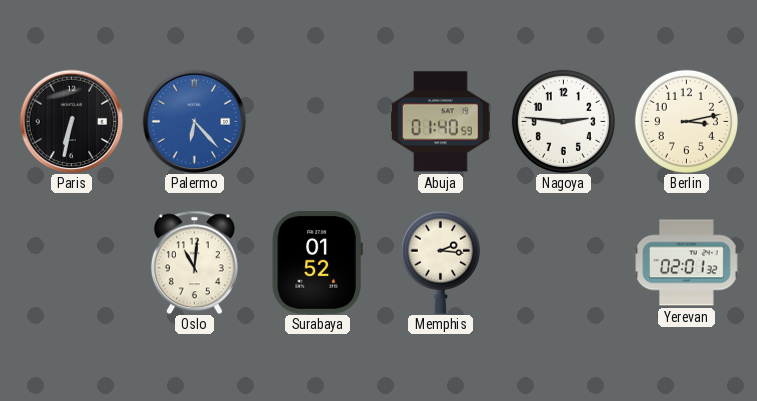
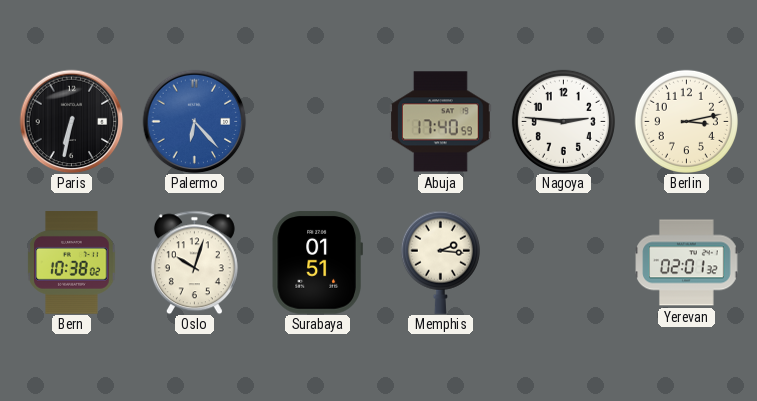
Abuja: 01:40 -> 17:40
Bern: none -> 10:38
Oslo: 11:01 -> 10:03
Surabaya: 01:52 -> 01:51
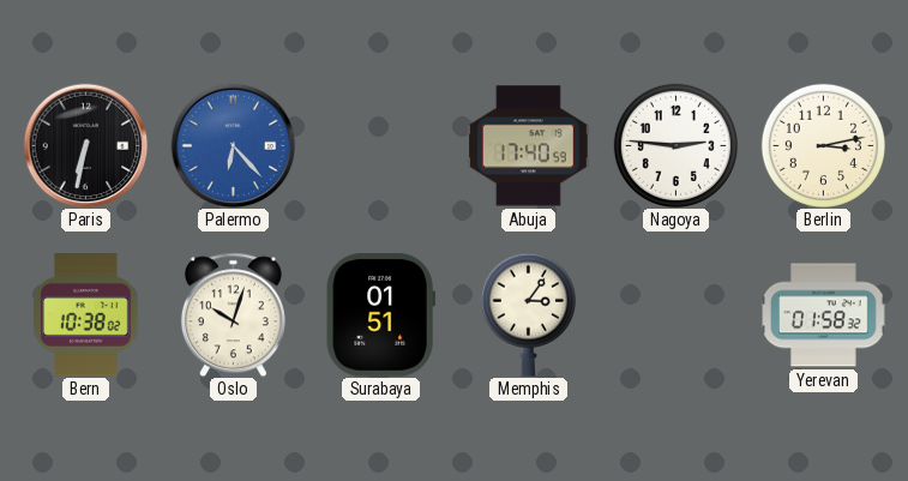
Memphis: 2:16 -> 3:06
Yerevan: 02:01 -> 01:58
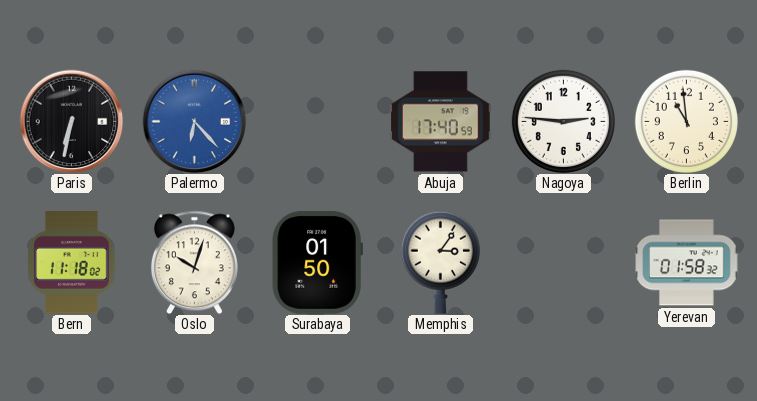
Berlin: 3:13 -> 10:59
Bern: 10:38 -> 11:18
Surabaya: 01:51 -> 01:50
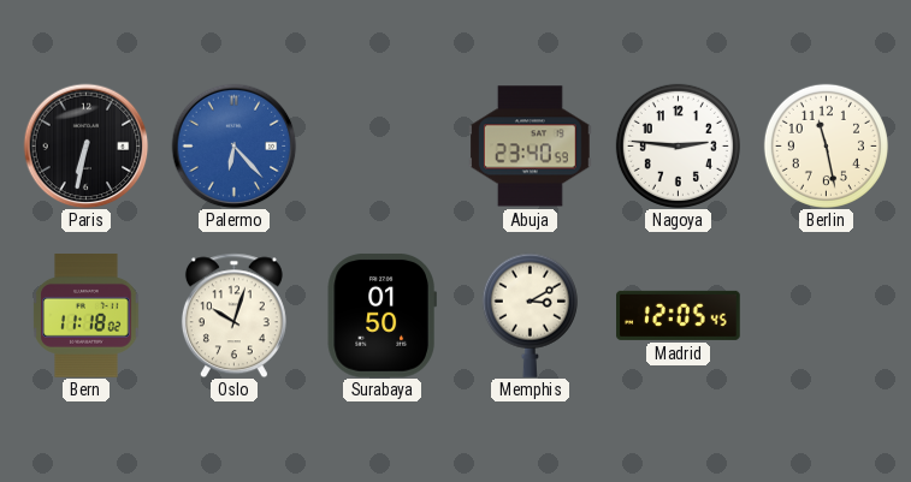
Abuja: 17:40 -> 23:40
Berlin: 10:59 -> 11:28
Memphis: 3:06 -> 3:10
Madrid: none -> 12:05
Yerevan: 01:58 -> none
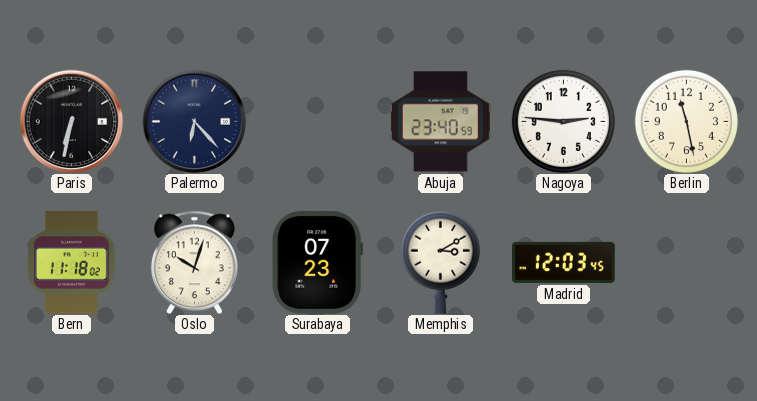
Palermo dial: blue -> navy
Surabaya: 01:50 -> 07:23
Madrid: 12:05 -> 12:03
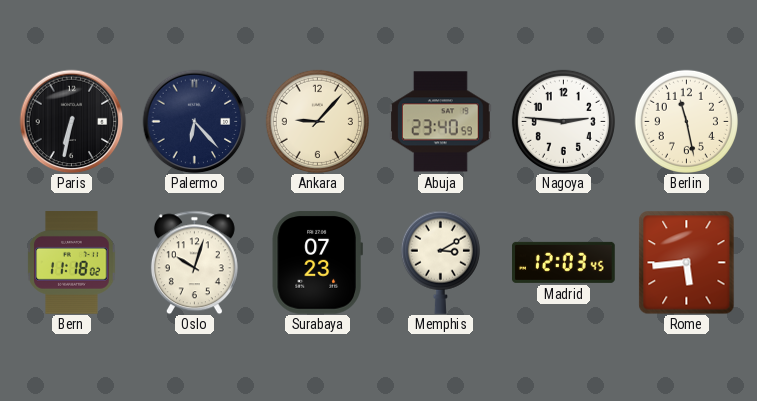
Ankara: none -> 9:07
Rome: none -> 5:44
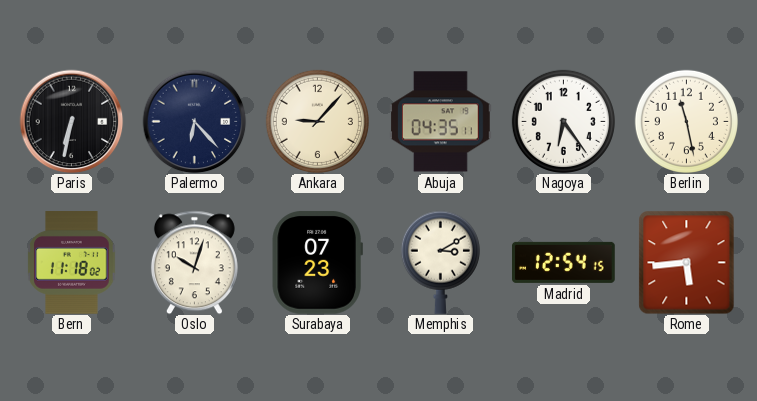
Abuja: 23:40 -> 04:35
Nagoya: 2:46 -> 6:24
Madrid: 12:03 -> 12:54
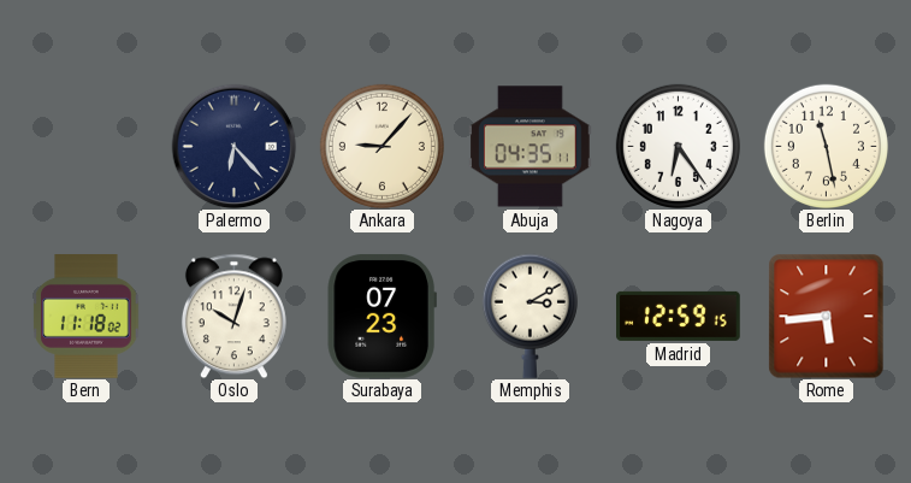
Paris: 6:32 -> none
Madrid: 12:54 -> 12:59
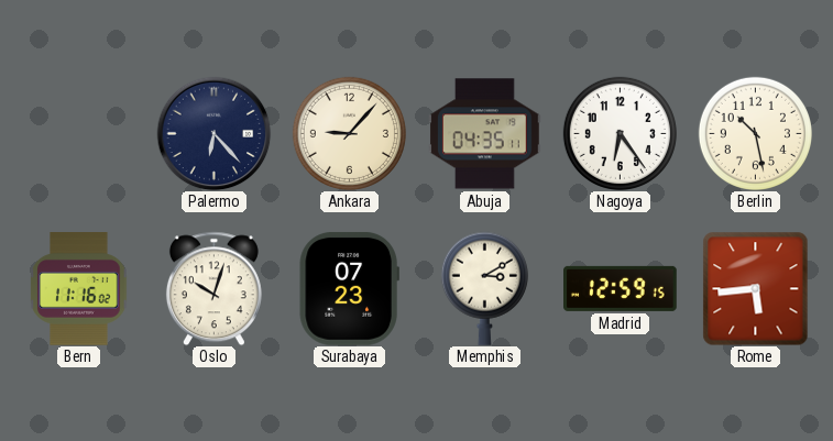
Berlin: 11:28 -> 10:28
Bern: 11:18 -> 11:16
